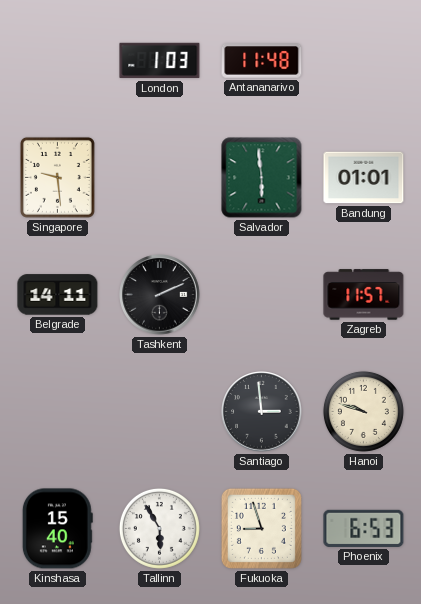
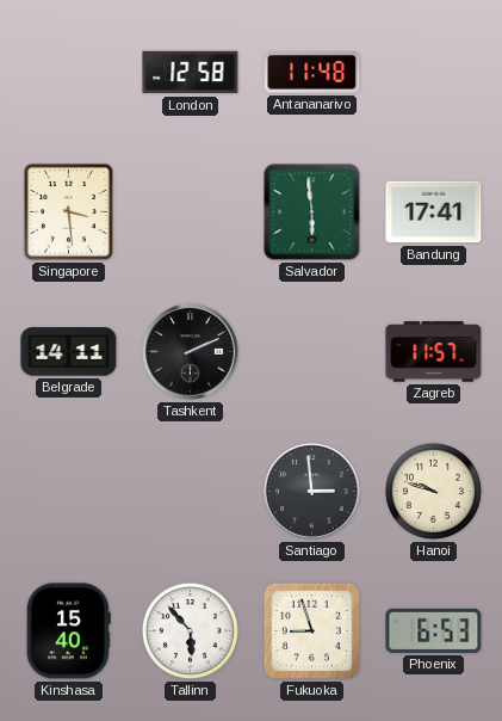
London: 1:03 -> 12:58
Singapore: 9:29 -> 3:29
Bandung: 01:01 -> 17:41
Tallinn: 5:55 -> 5:53
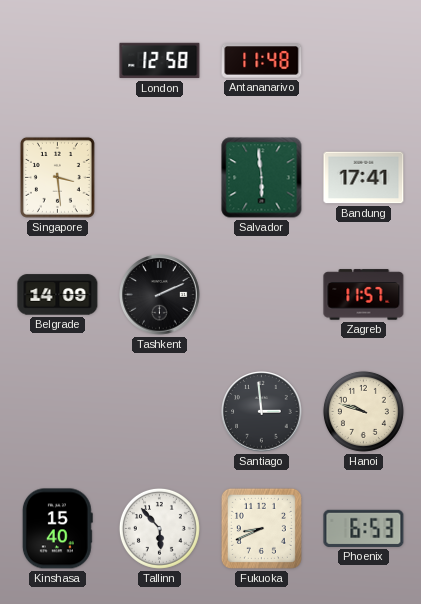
Belgrade: 14:11 -> 14:09
Fukuoka: 8:57 -> 8:41
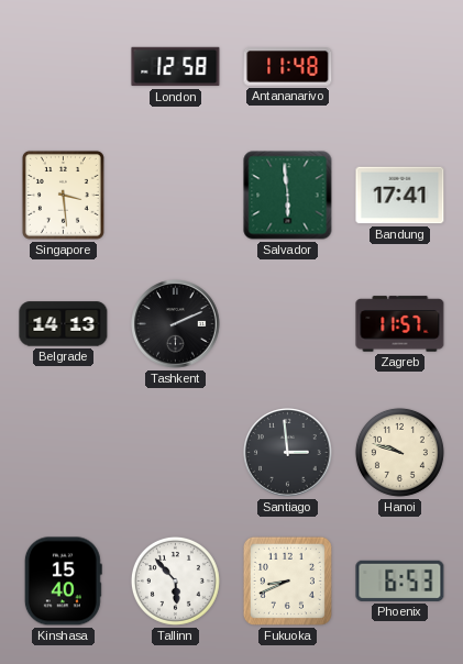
Belgrade: 14:09 -> 14:13
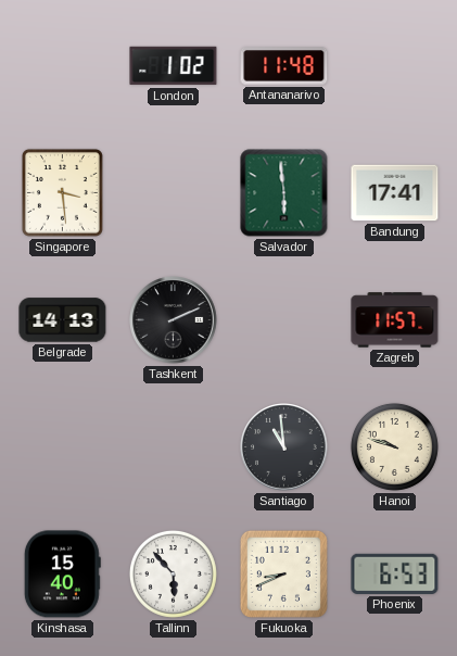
London: 12:58 -> 1:02
Santiago: 2:59 -> 10:59
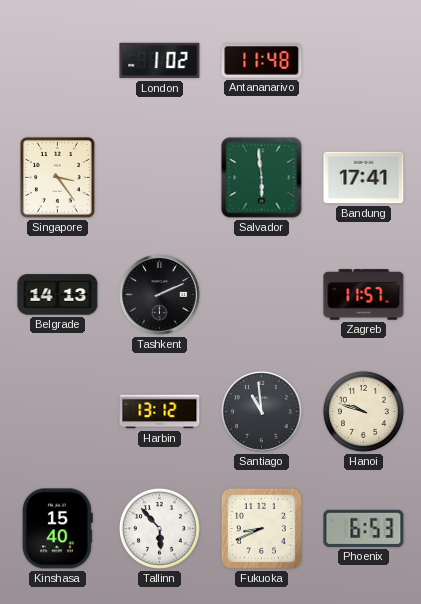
Singapore: 3:29 -> 3:24
Harbin: none -> 13:12
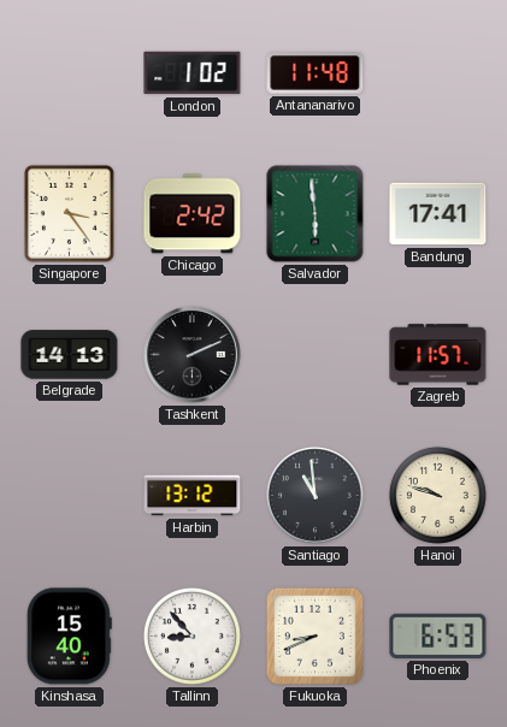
Chicago: none -> 2:42
Tallinn: 5:53 -> 8:53
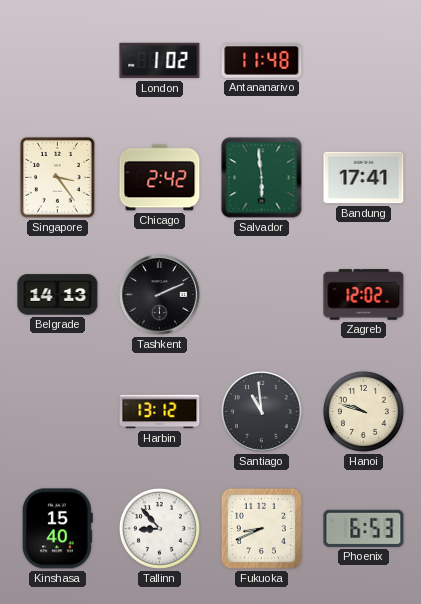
Zagreb: 11:57 -> 12:02
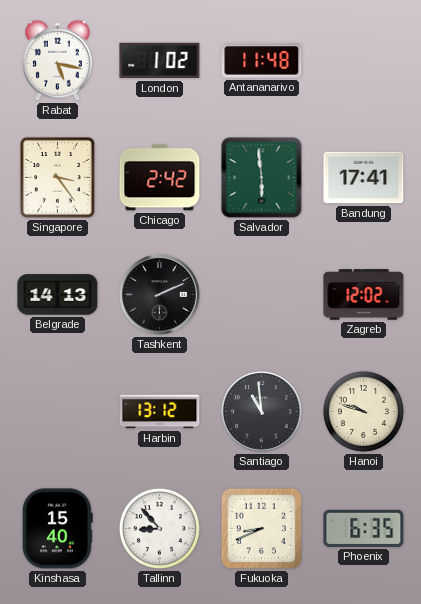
Rabat: none -> 5:17
Phoenix: 6:53 -> 6:35
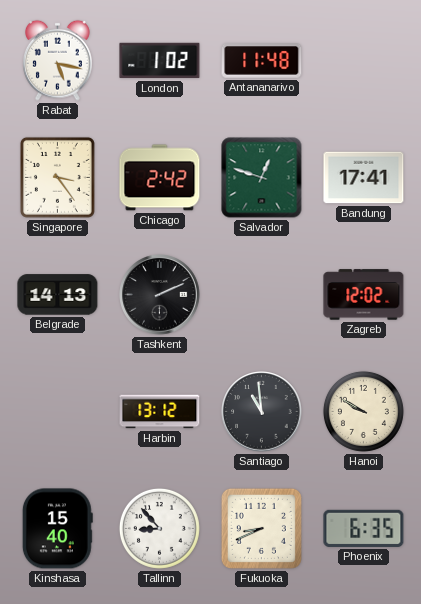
Salvador: 5:59 -> 12:48
Hanoi: 9:48 -> 9:50
